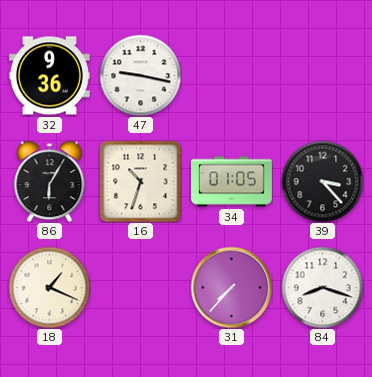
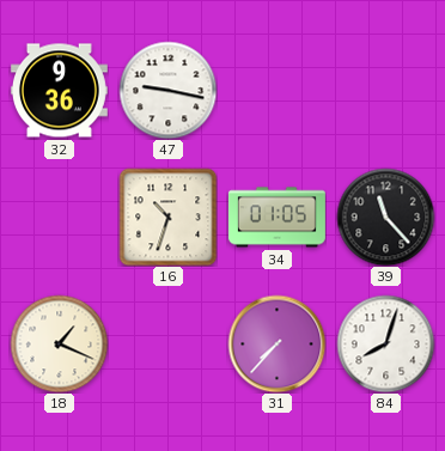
86: 6:05 -> none
39: 3:23 -> 11:23
84: 8:18 -> 8:03
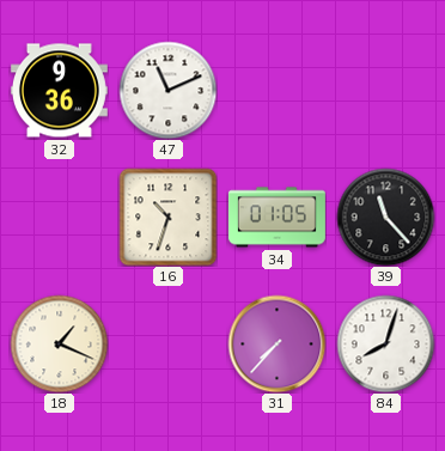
47: 9:17 -> 11:11
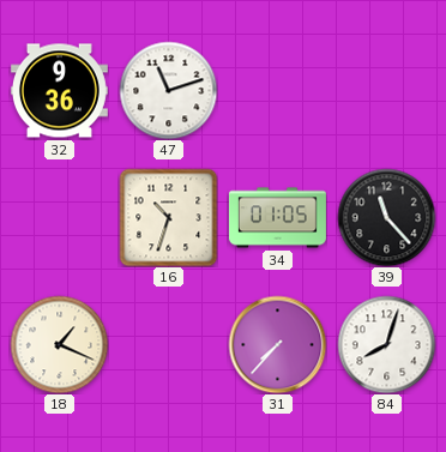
47: 11:11 -> 11:12
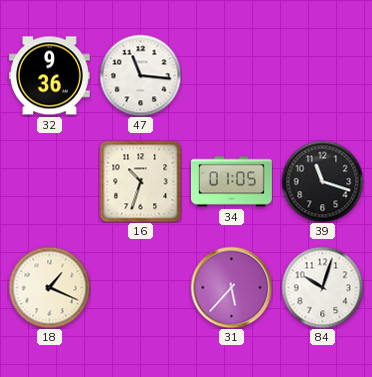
47: 11:12 -> 11:16
39: 11:23 -> 11:18
31: 7:37 -> 5:37
84: 8:03 -> 10:03
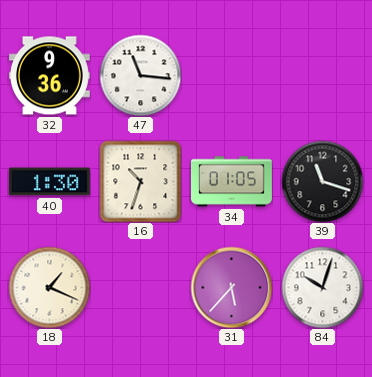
40: none -> 1:30
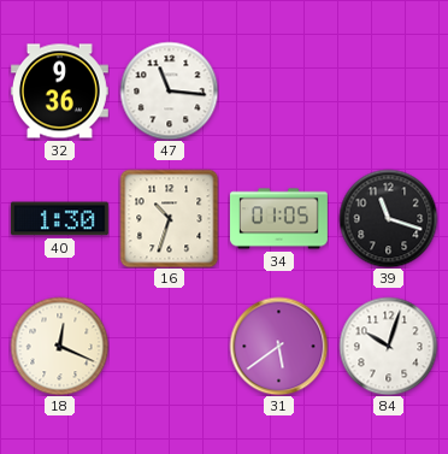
18: 1:19 -> 12:19
31: 5:37 -> 5:39
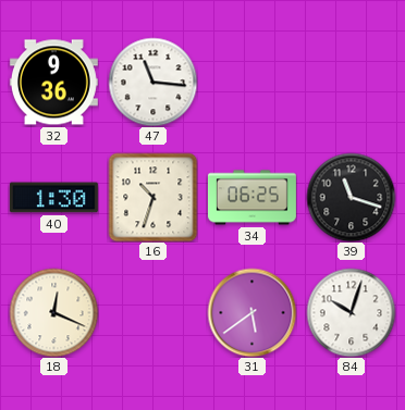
34: 01:05 -> 06:25
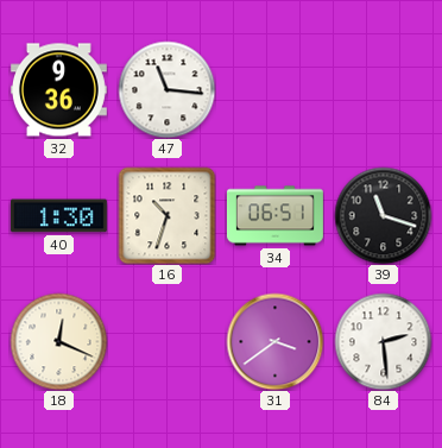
34: 06:25 -> 06:51
31: 5:39 -> 3:39
84: 10:03 -> 2:29
